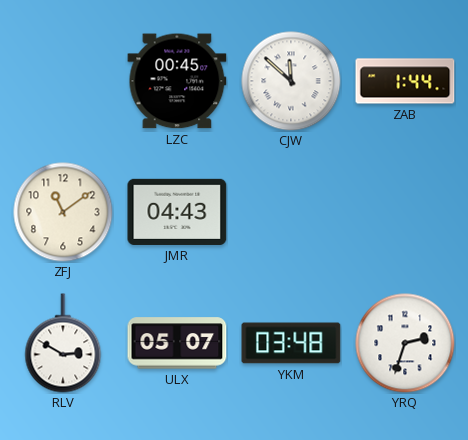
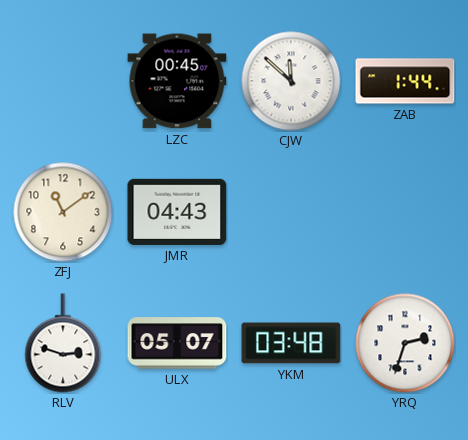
RLV: 2:50 -> 2:48
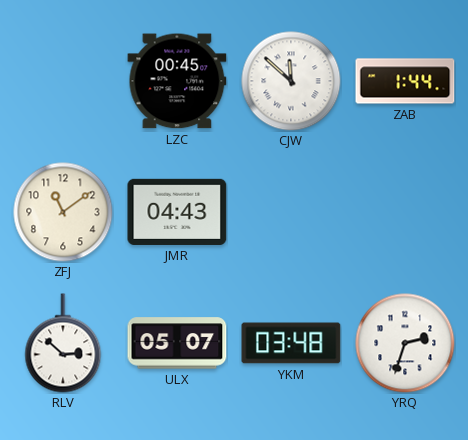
RLV: 2:48 -> 2:52
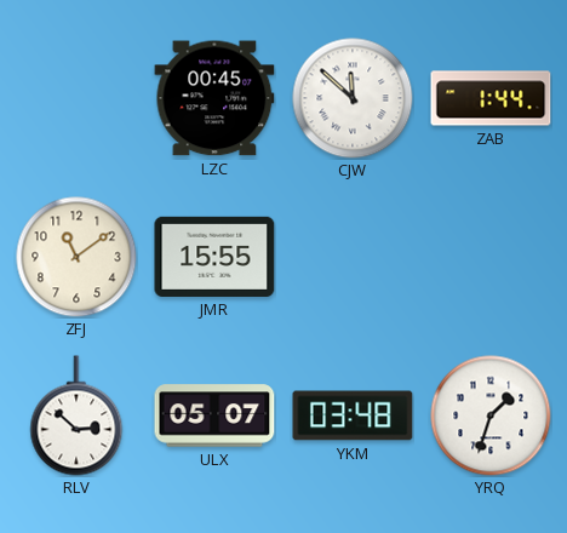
JMR: 04:43 -> 15:55
YRQ: 2:33 -> 1:33
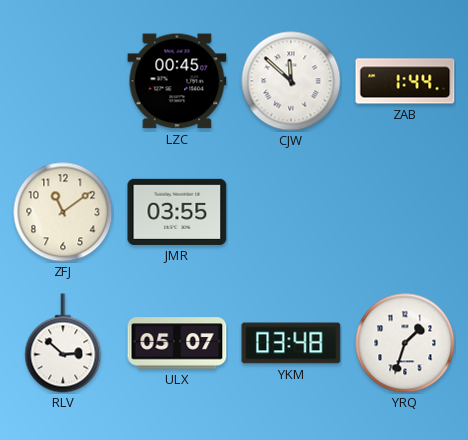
JMR: 15:55 -> 03:55
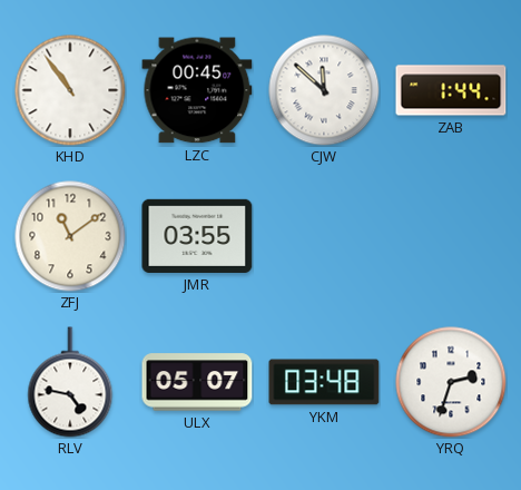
KHD: none -> 10:54
RLV: 2:52 -> 4:47
YRQ: 1:33 -> 2:33
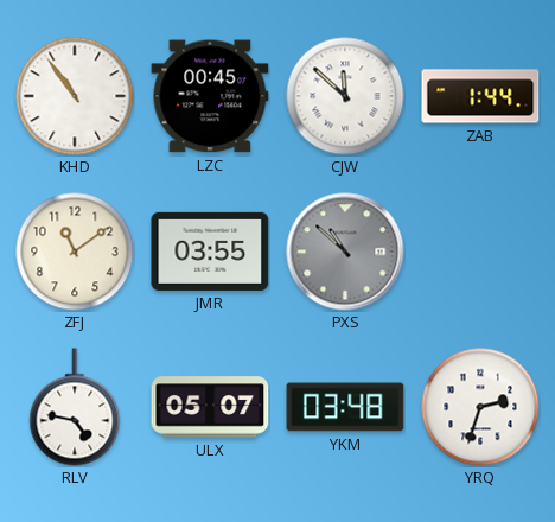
PXS: none -> 10:52
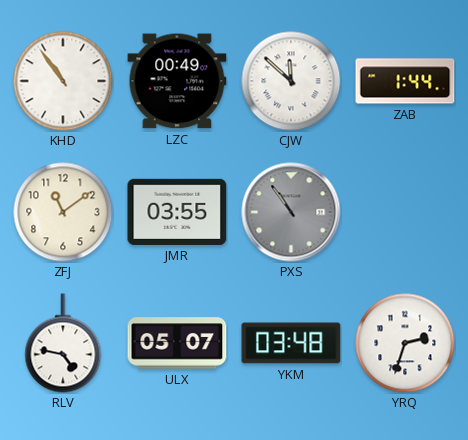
LZC: 00:45 -> 00:49
PXS: 10:52 -> 10:54
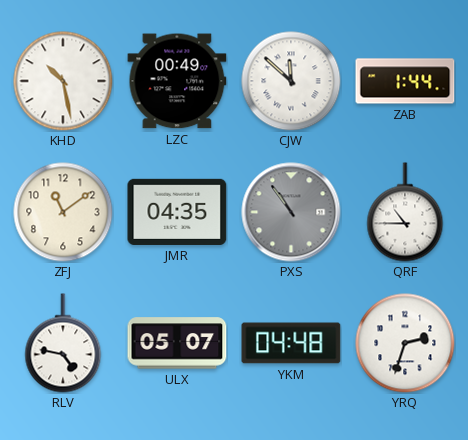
KHD: 10:54 -> 10:28
JMR: 03:55 -> 04:35
QRF: none -> 10:45
YKM: 03:48 -> 04:48
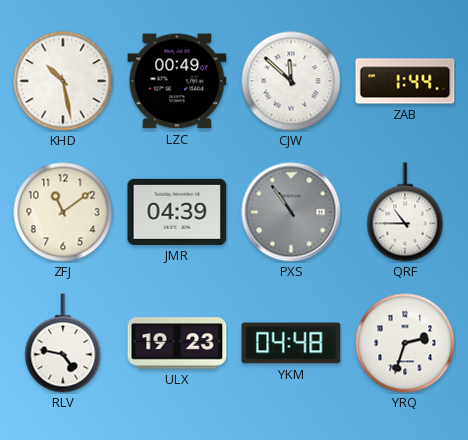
JMR: 04:35 -> 04:39
ULX: 05:07 -> 19:23
